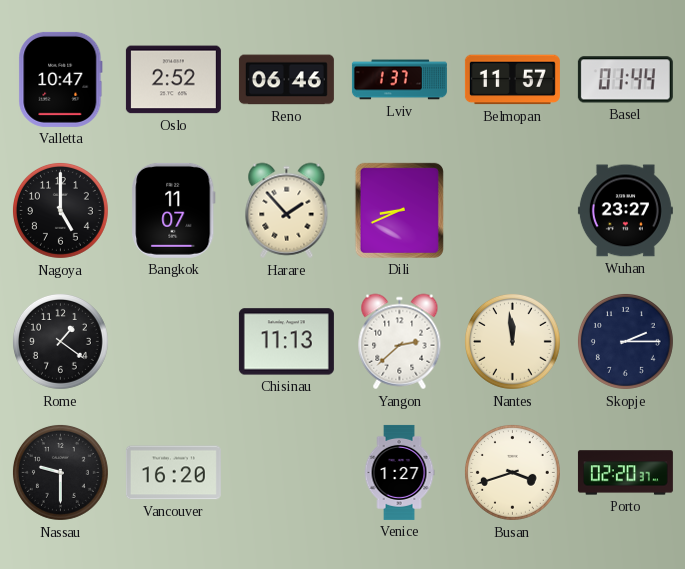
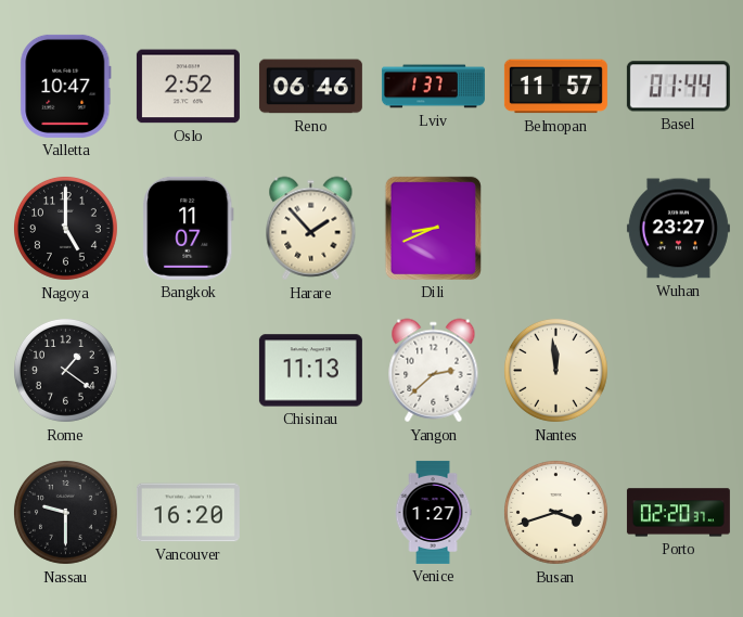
Skopje: 2:15 -> none
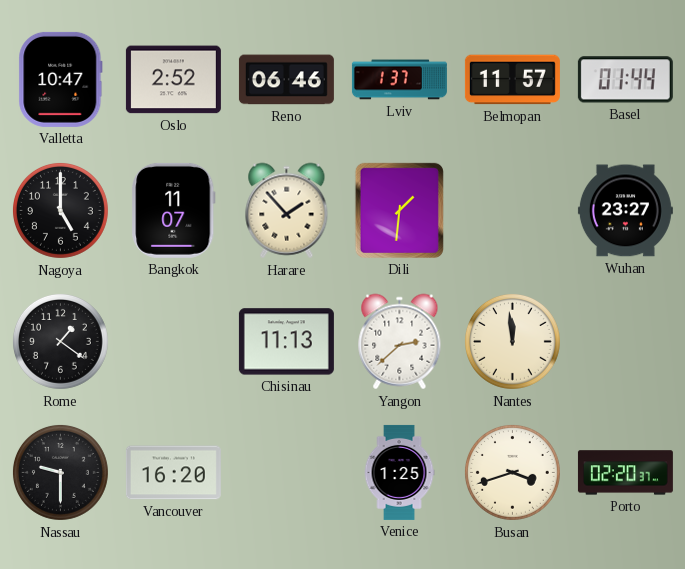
Dili: 8:41 -> 1:31
Venice: 1:27 -> 1:25
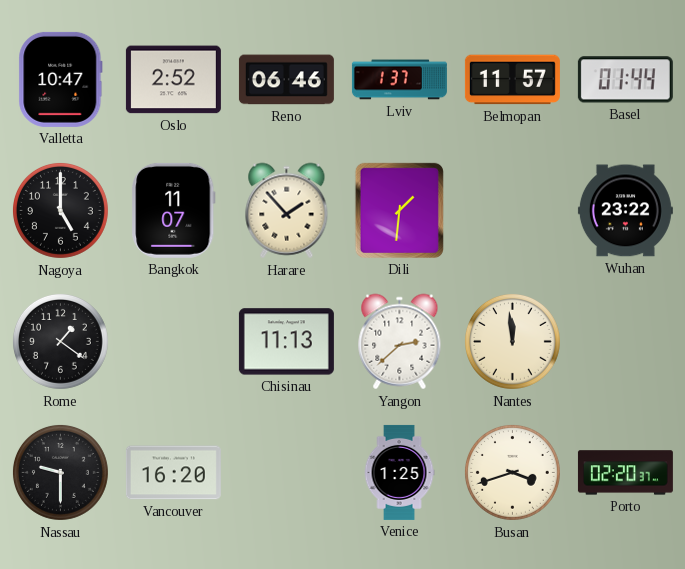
Wuhan: 23:27 -> 23:22
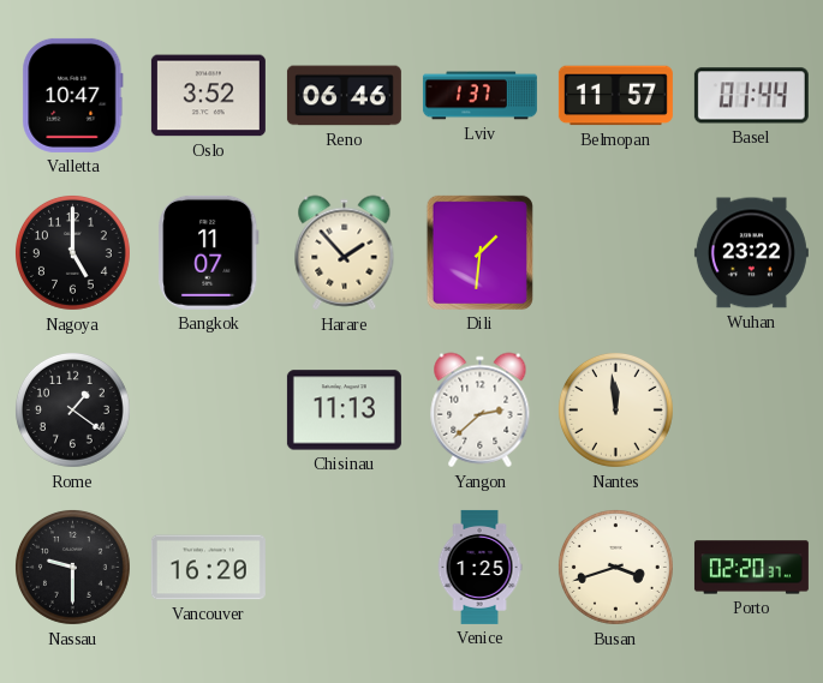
Oslo: 2:52 -> 3:52
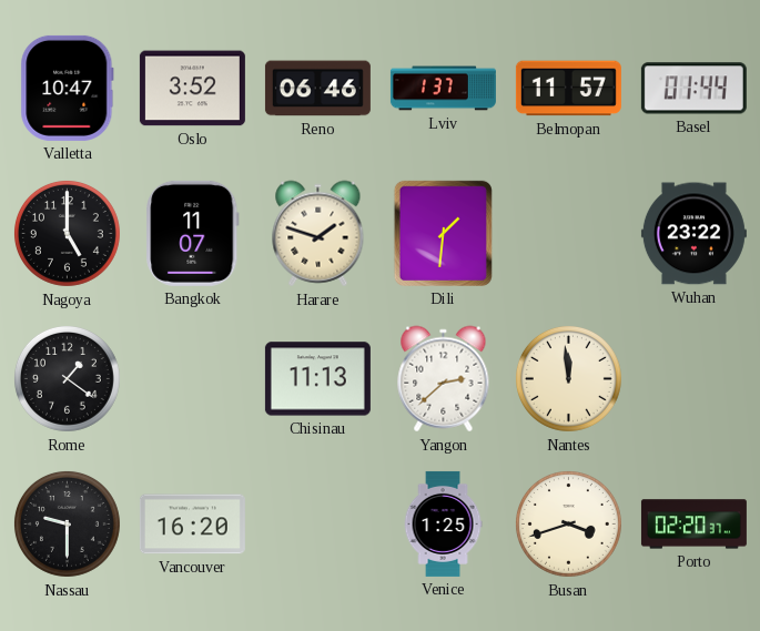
Harare: 1:53 -> 1:48
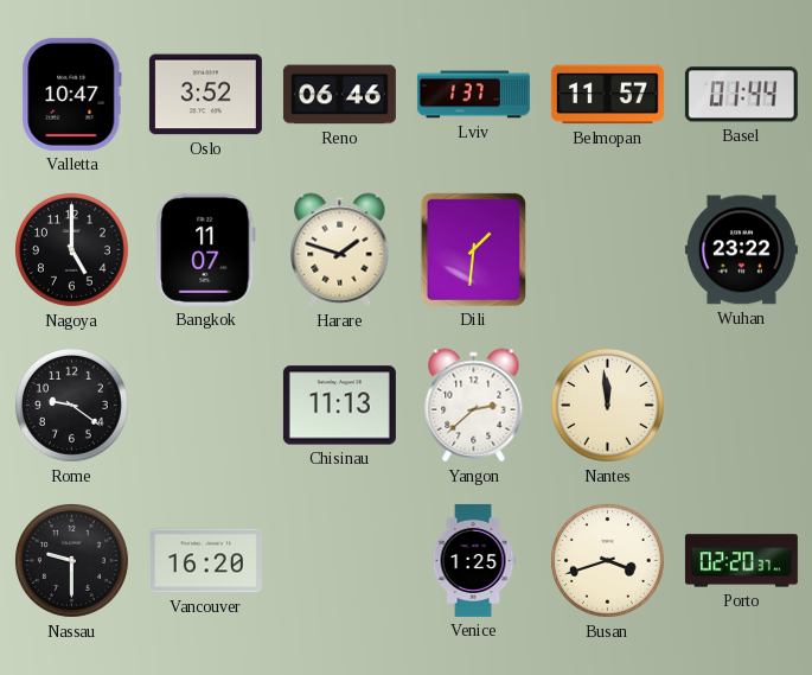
Rome: 1:21 -> 9:21
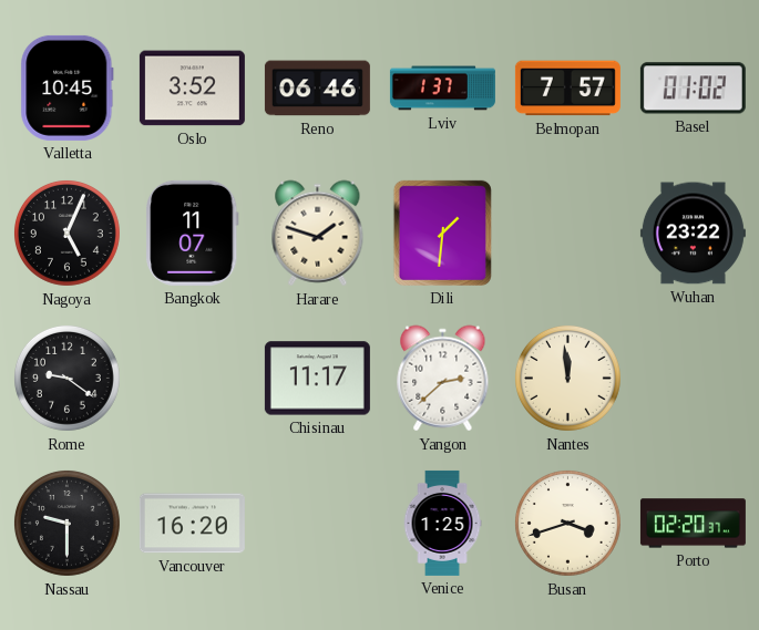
Valletta: 10:47 -> 10:45
Belmopan: 11:57 -> 7:57
Basel: 01:44 -> 01:02
Nagoya: 5:00 -> 5:04
Chisinau: 11:13 -> 11:17
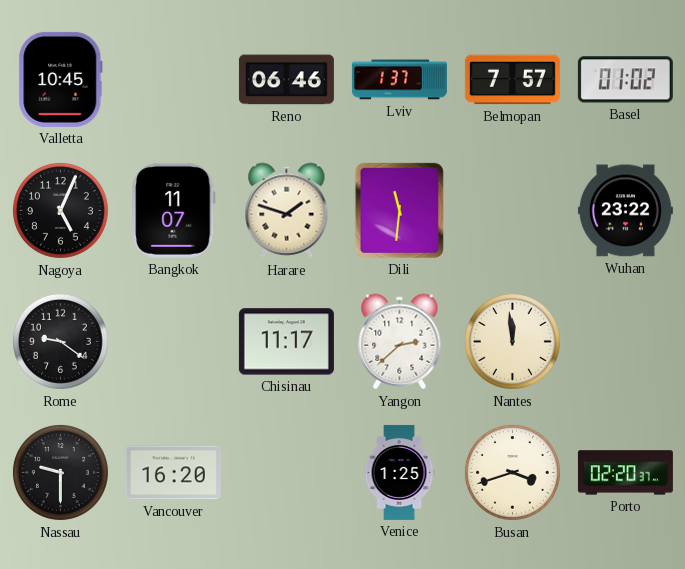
Oslo: 3:52 -> none
Dili: 1:31 -> 11:31
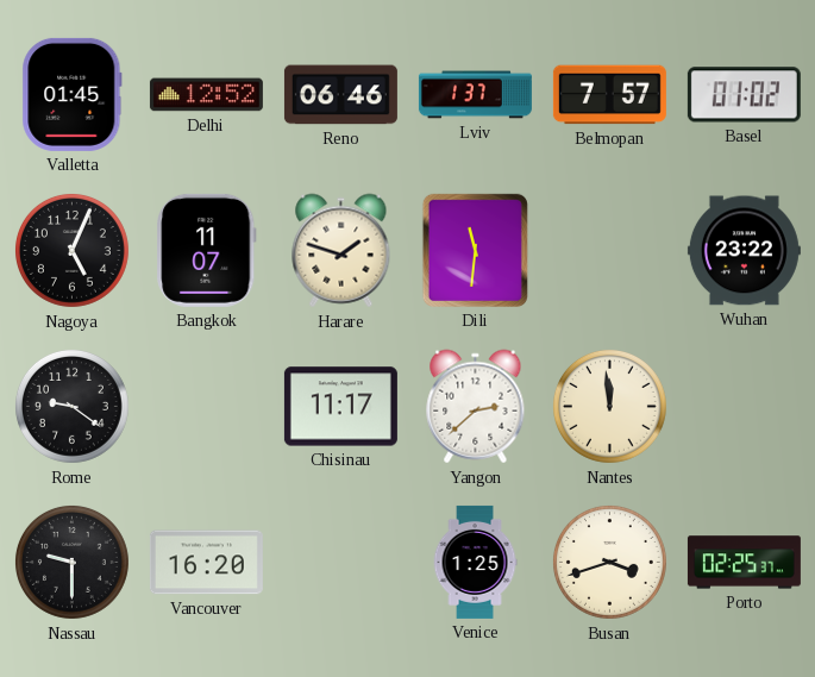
Valletta: 10:45 -> 01:45
Delhi: none -> 12:52
Porto: 02:20 -> 02:25
